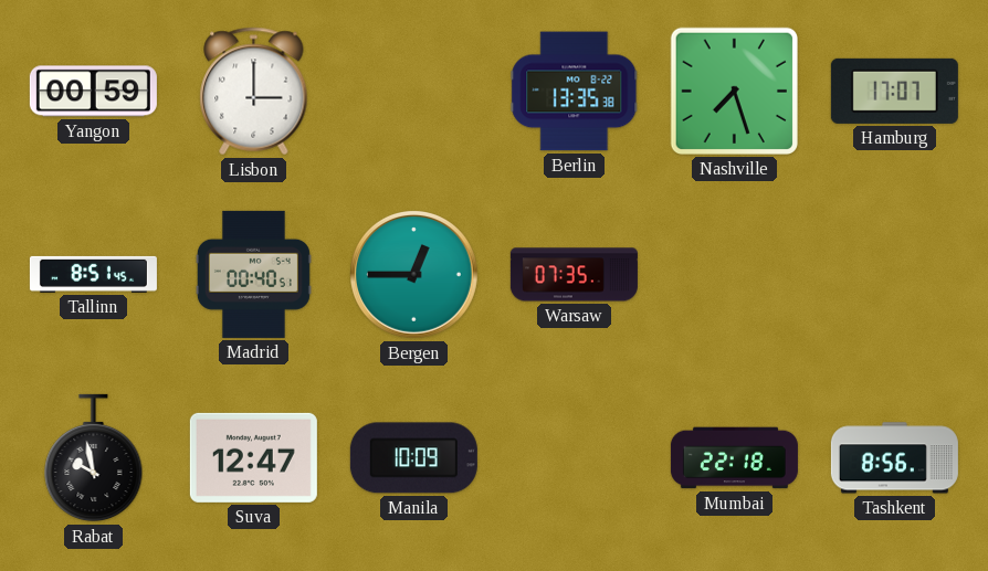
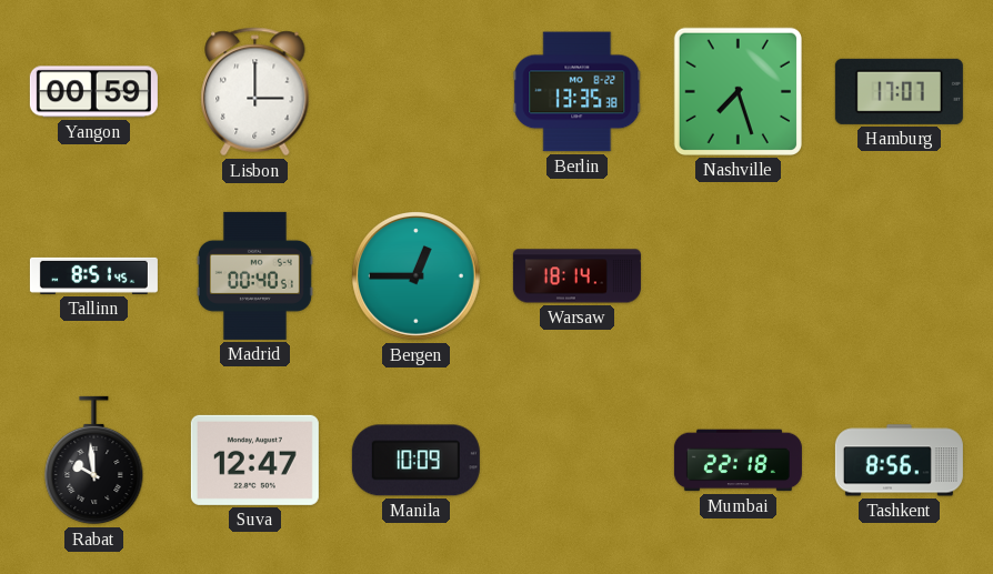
Warsaw: 07:35 -> 18:14
Rabat: 9:58 -> 9:59
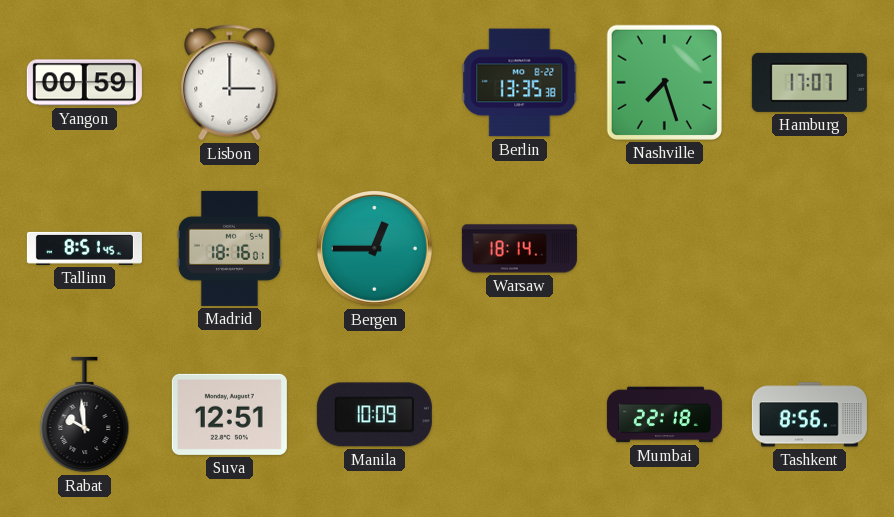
Madrid: 00:40 -> 18:16
Suva: 12:47 -> 12:51
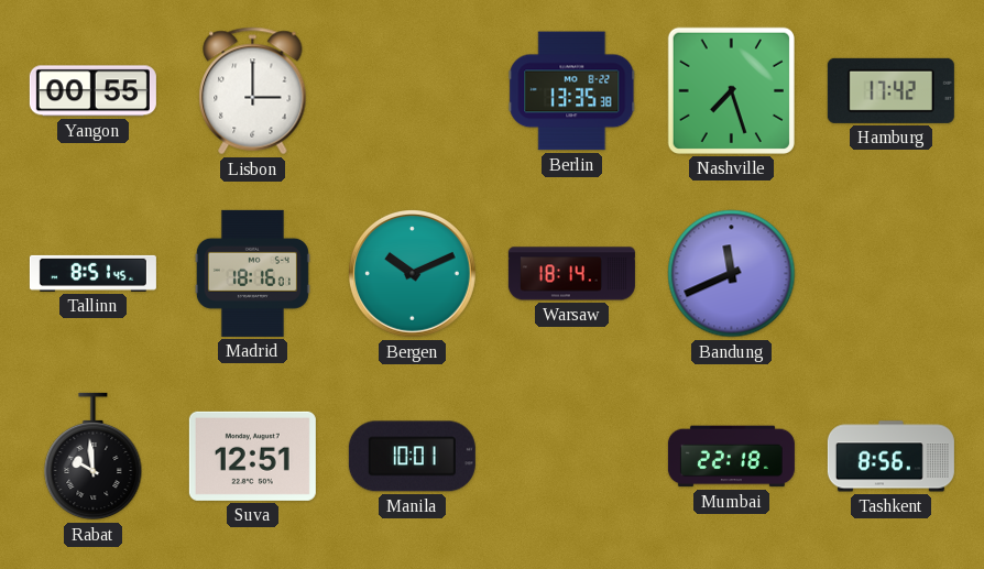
Yangon: 00:59 -> 00:55
Hamburg: 17:07 -> 17:42
Bergen: 12:45 -> 10:11
Bandung: none -> 11:41
Manila: 10:09 -> 10:01
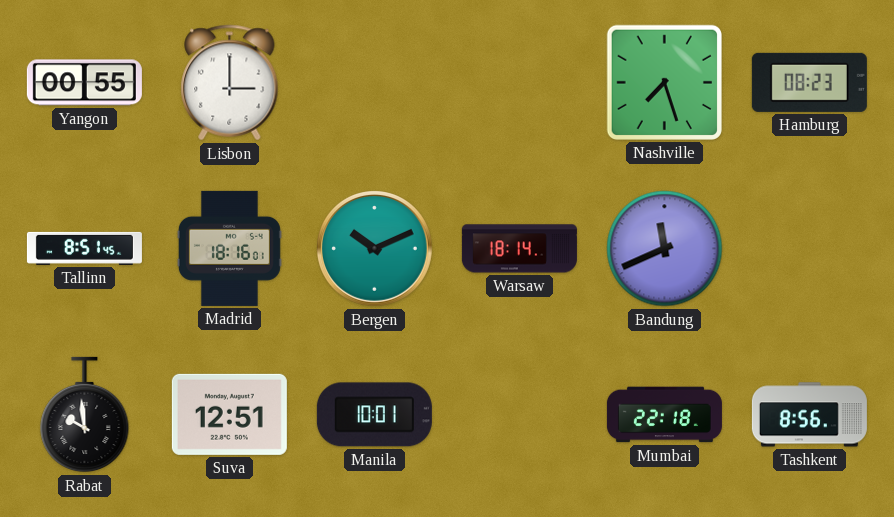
Berlin: 13:35 -> none
Hamburg: 17:42 -> 08:23
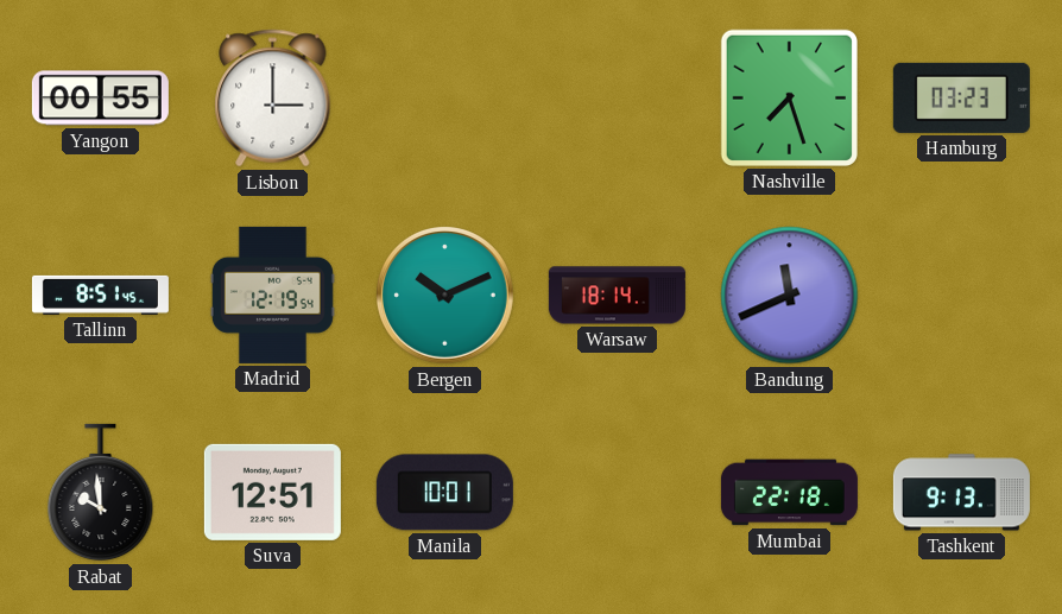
Hamburg: 08:23 -> 03:23
Madrid: 18:16 -> 12:19
Tashkent: 8:56 -> 9:13
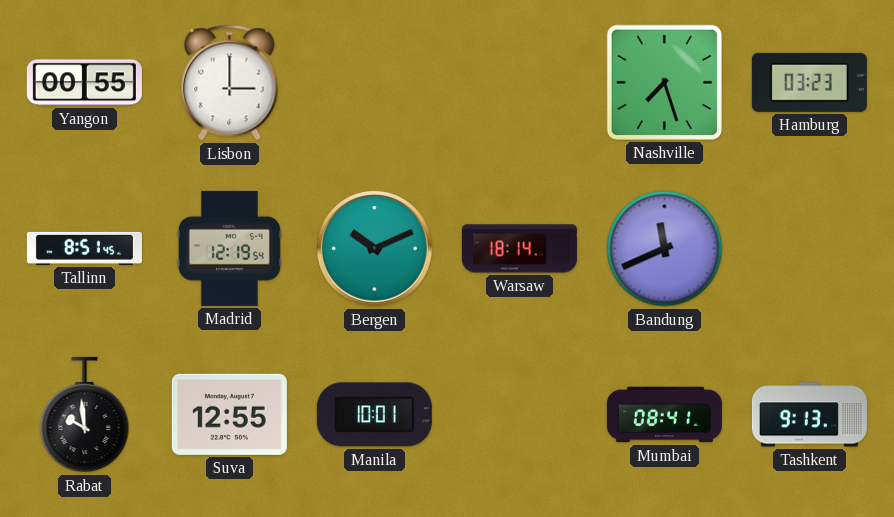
Suva: 12:51 -> 12:55
Mumbai: 22:18 -> 08:41
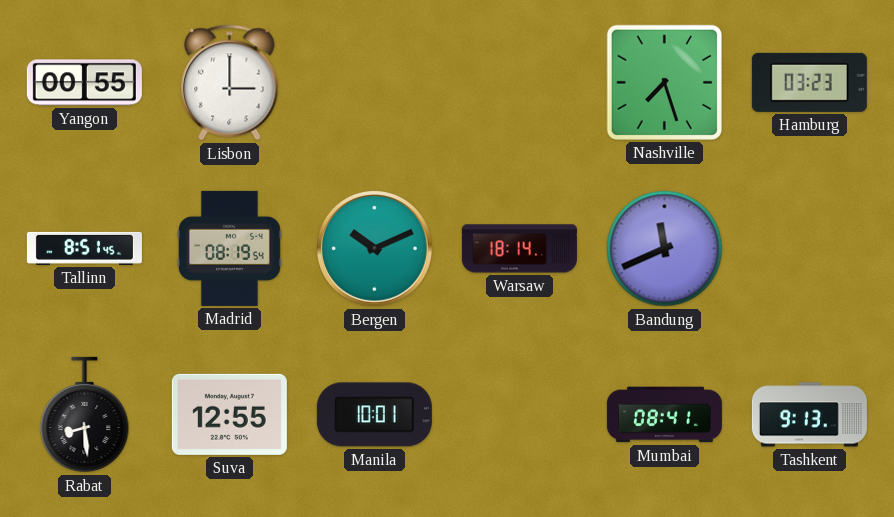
Madrid: 12:19 -> 08:19
Rabat: 9:59 -> 8:29
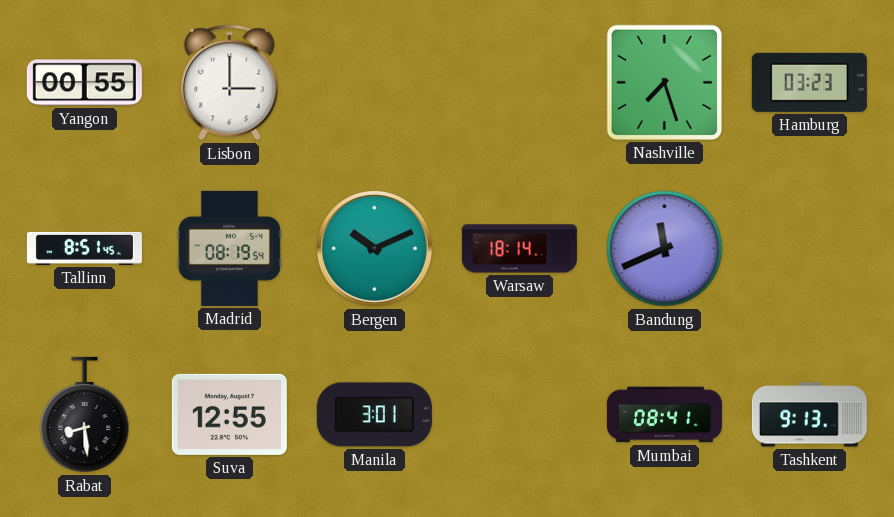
Manila: 10:01 -> 3:01
